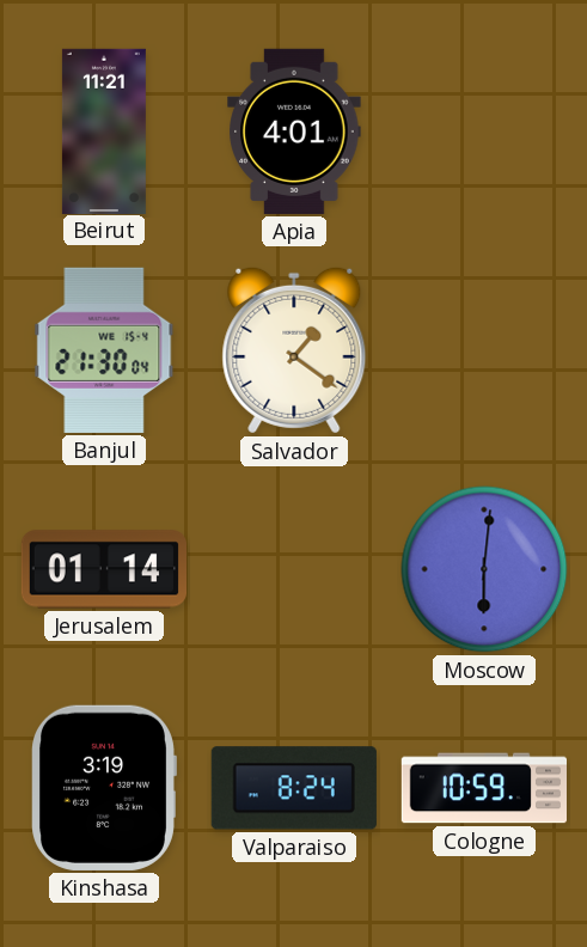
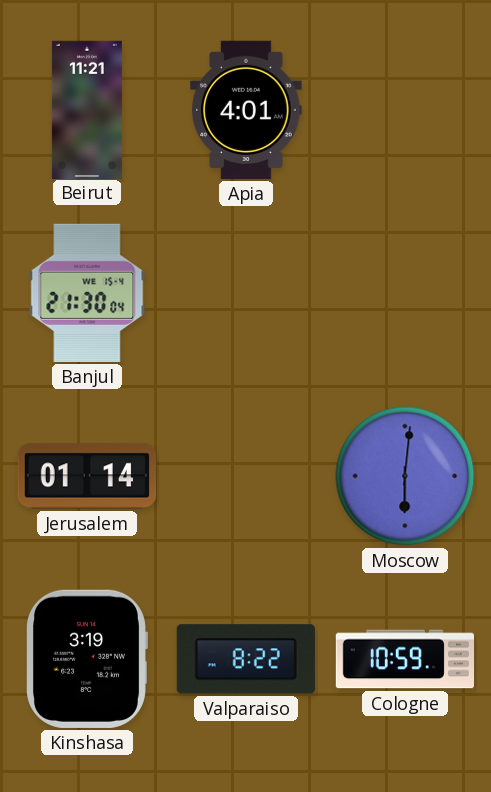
Salvador: 1:21 -> none
Valparaiso: 8:24 -> 8:22
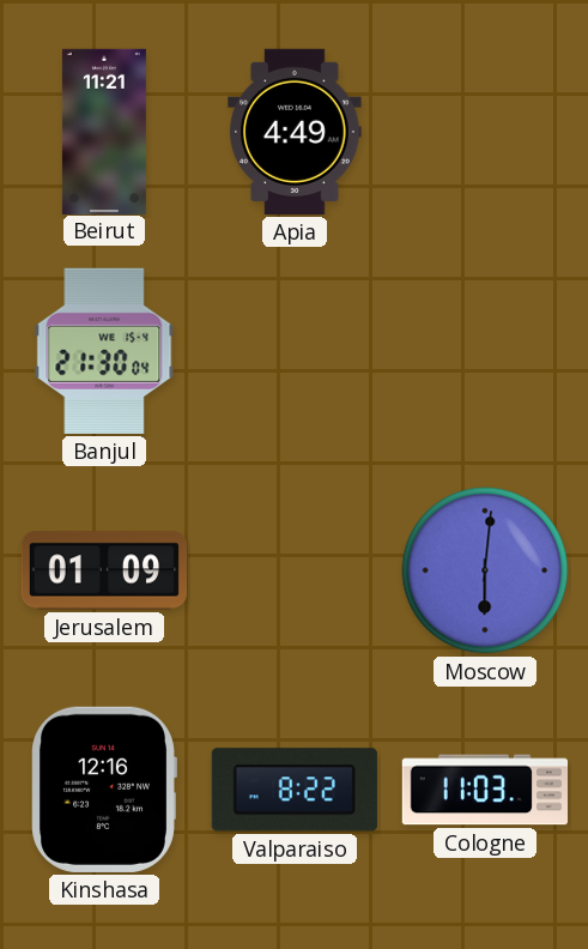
Apia: 4:01 -> 4:49
Jerusalem: 01:14 -> 01:09
Kinshasa: 3:19 -> 12:16
Cologne: 10:59 -> 11:03
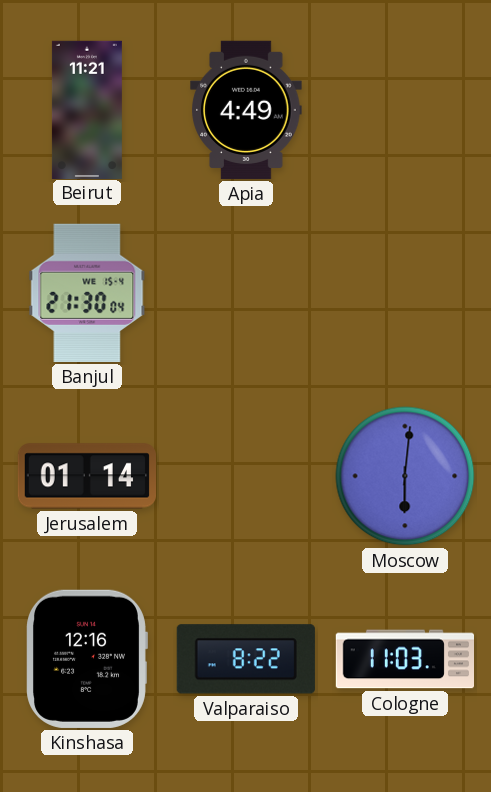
Jerusalem: 01:09 -> 01:14
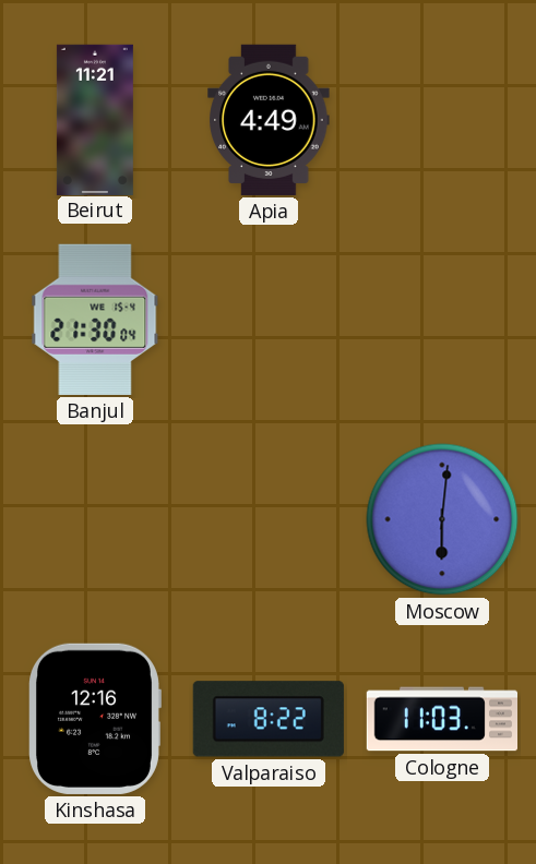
Jerusalem: 01:14 -> none
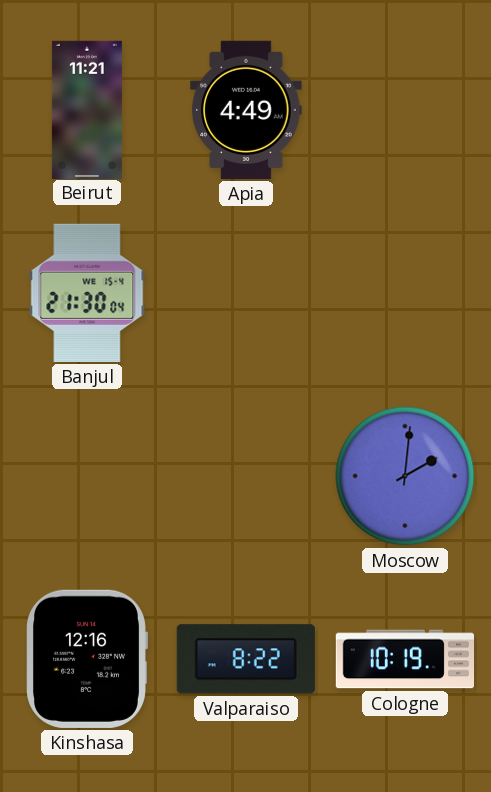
Moscow: 6:01 -> 2:01
Cologne: 11:03 -> 10:19
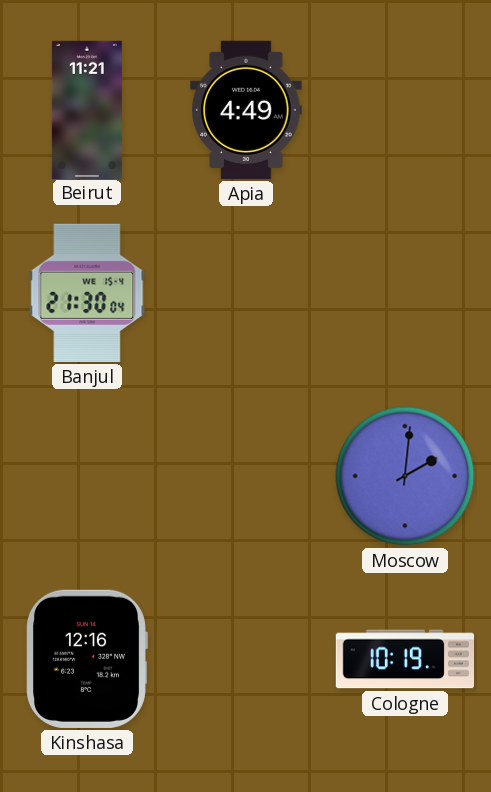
Valparaiso: 8:22 -> none
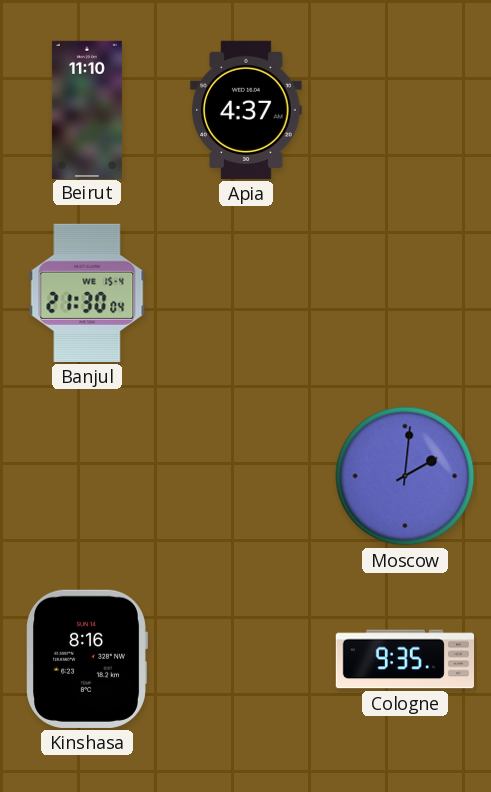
Beirut: 11:21 -> 11:10
Apia: 4:49 -> 4:37
Kinshasa: 12:16 -> 8:16
Cologne: 10:19 -> 9:35
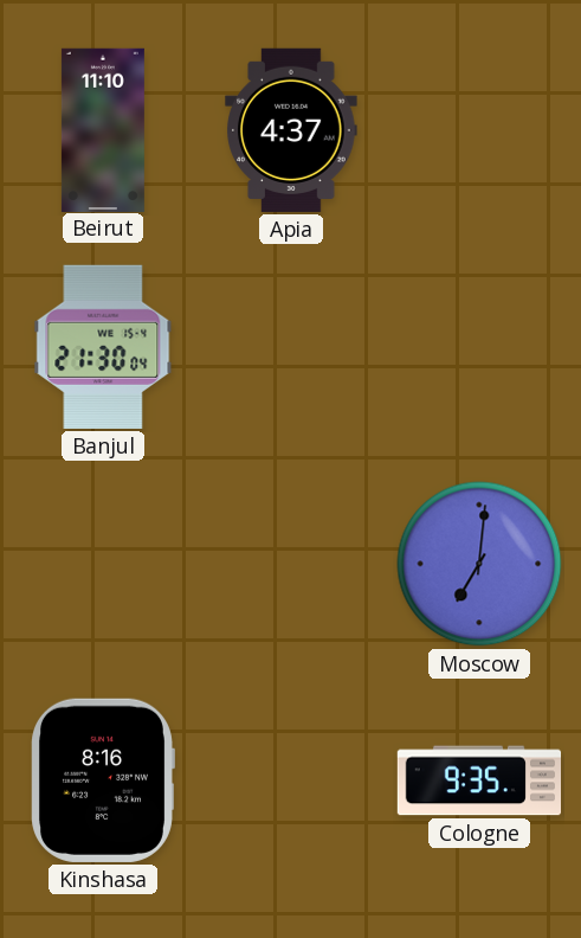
Moscow: 2:01 -> 7:01
